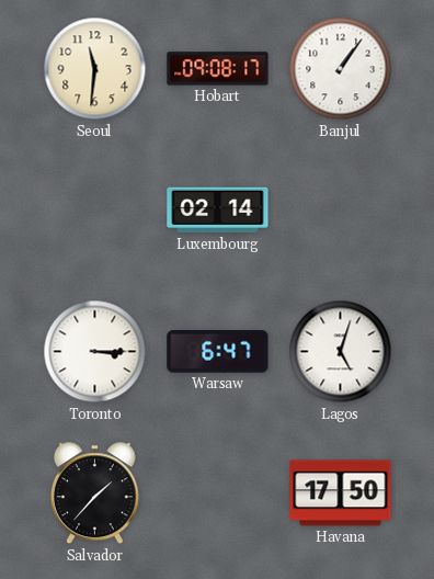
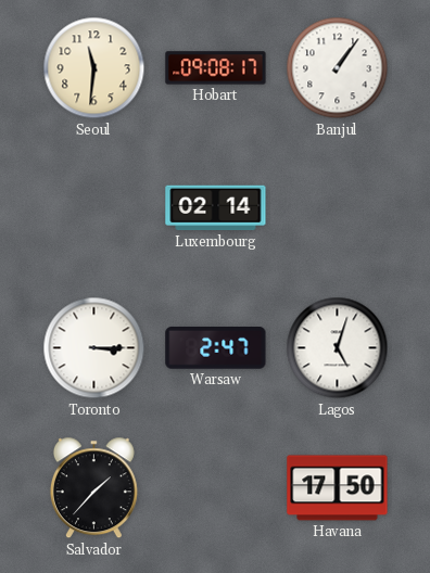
Warsaw: 6:47 -> 2:47
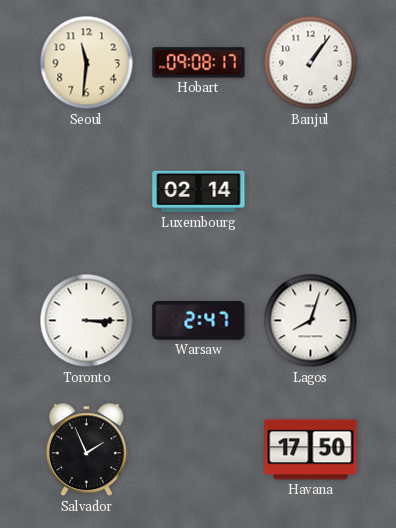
Lagos: 5:03 -> 8:03
Salvador: 1:37 -> 1:56
